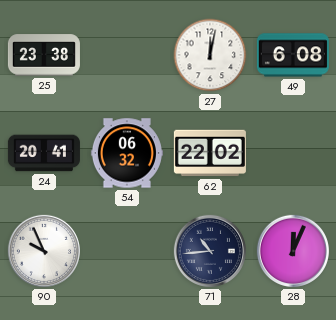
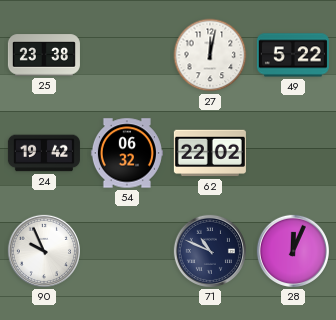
49: 6:08 -> 5:22
24: 20:41 -> 19:42
71: 10:44 -> 10:49
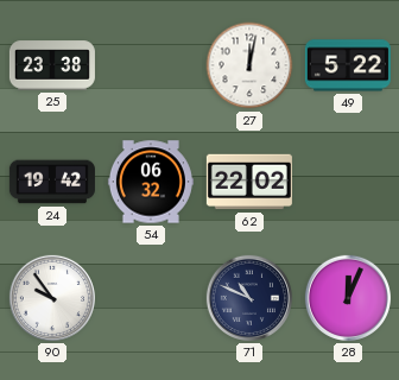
90: 9:56 -> 9:54
